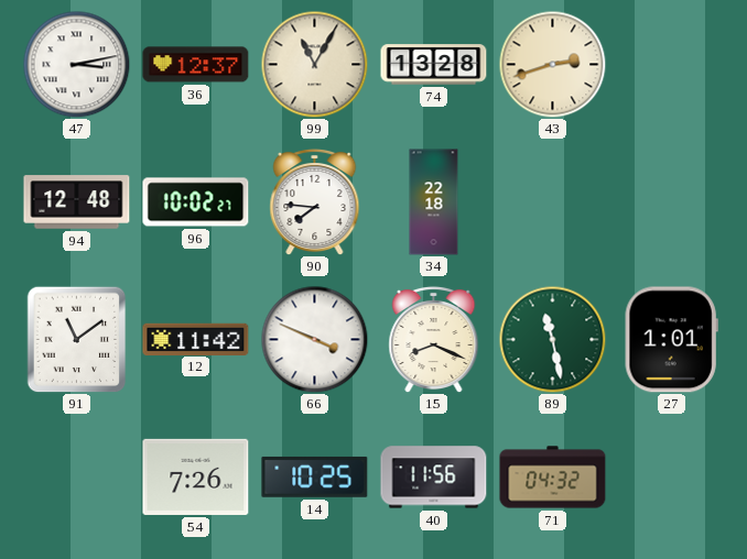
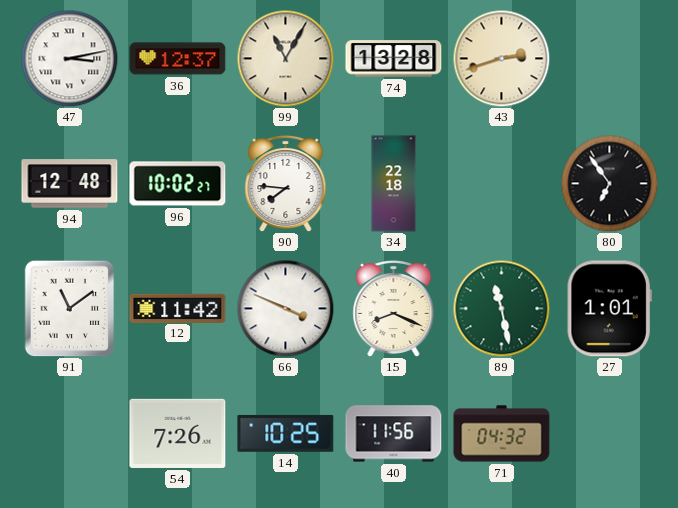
80: none -> 6:54
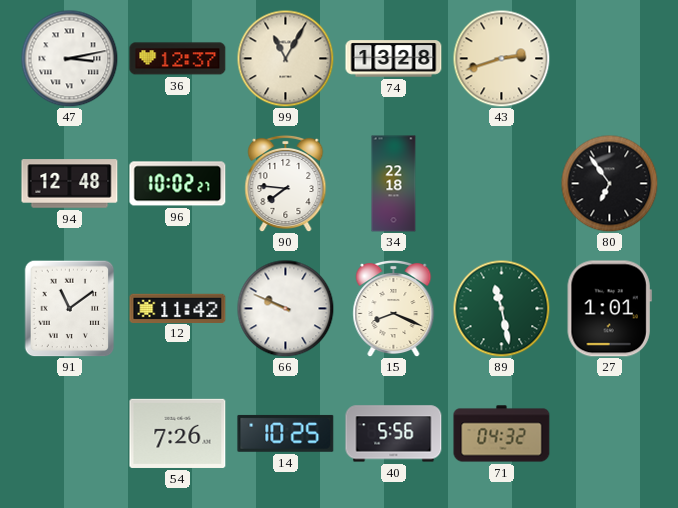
66: 3:49 -> 9:49
40: 11:56 -> 5:56
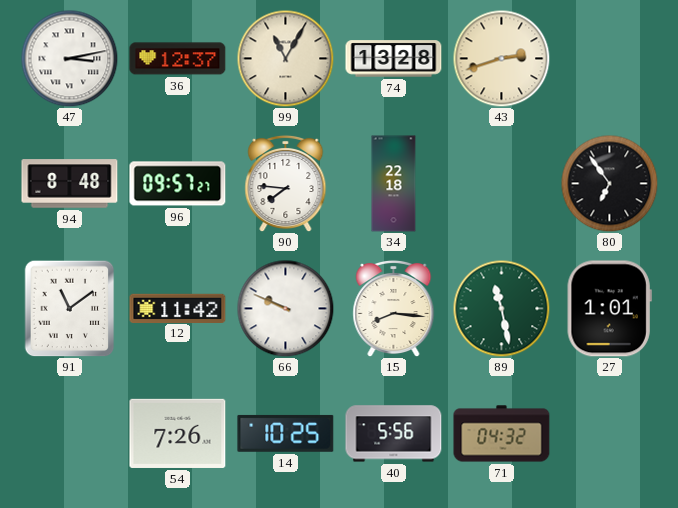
94: 12:48 -> 8:48
96: 10:02 -> 09:57
15: 8:19 -> 8:16
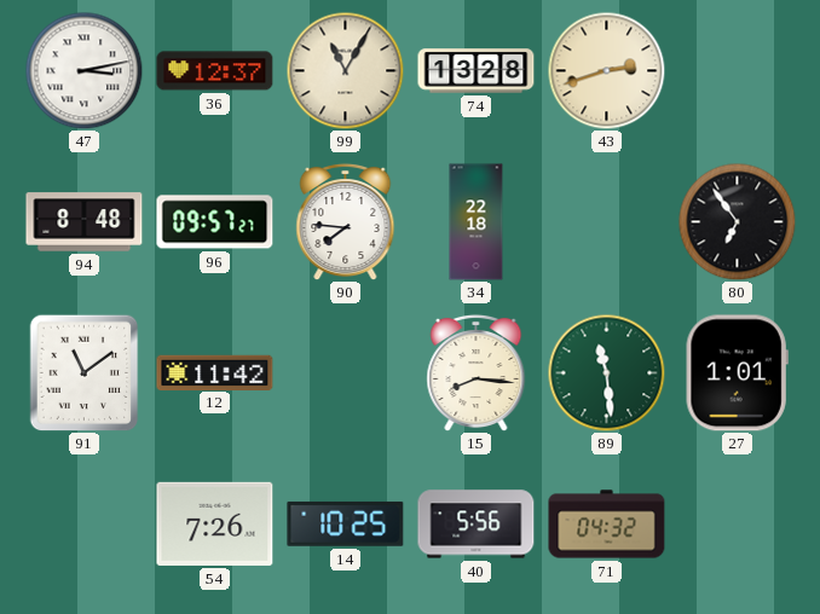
66: 9:49 -> none
89: 11:28 -> 11:29
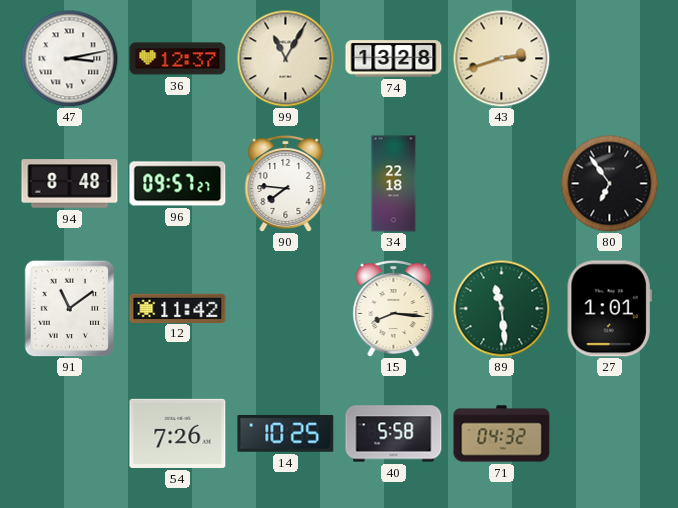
40: 5:56 -> 5:58
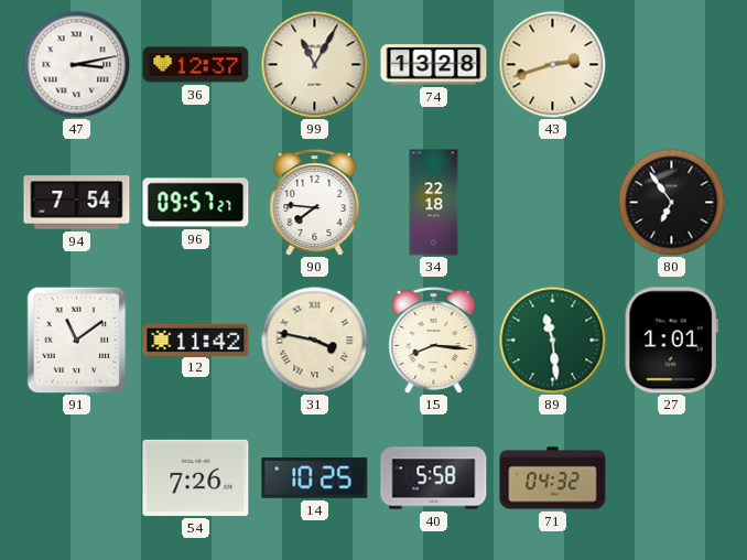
94: 8:48 -> 7:54
31: none -> 3:47
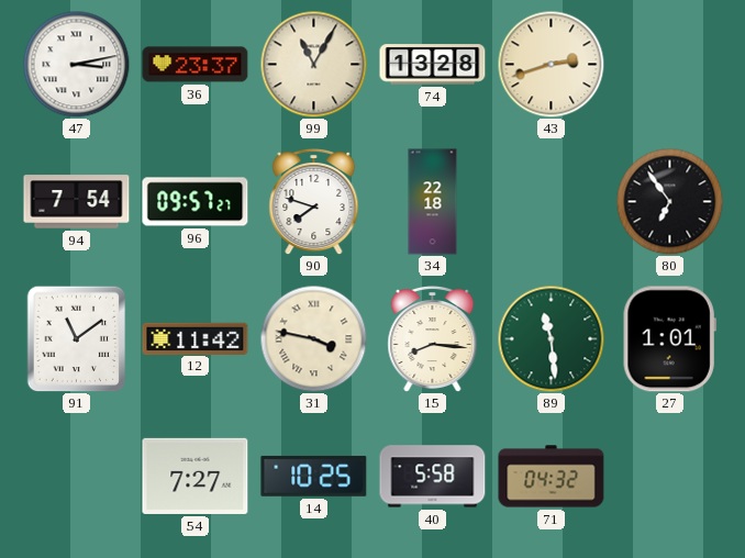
36: 12:37 -> 23:37
90: 7:46 -> 7:48
54: 7:26 -> 7:27
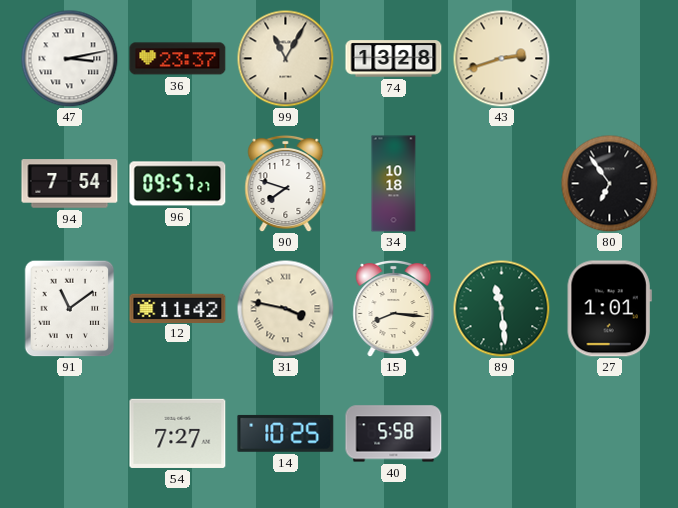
34: 22:18 -> 10:18
71: 04:32 -> none
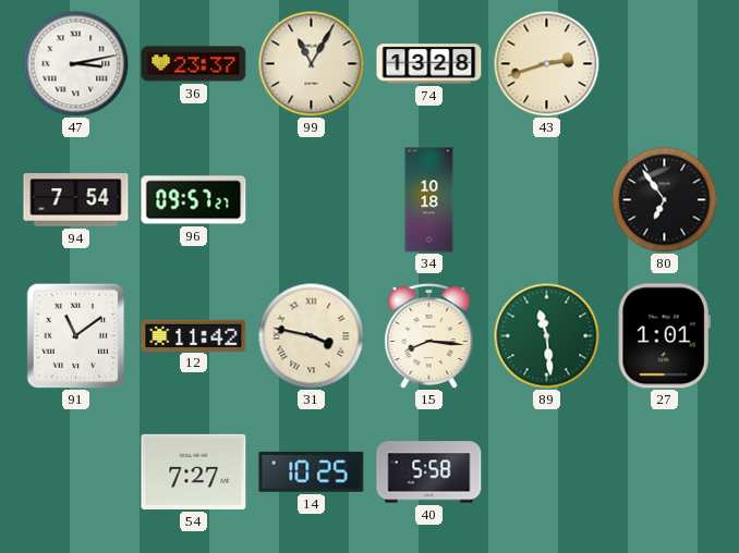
90: 7:48 -> none
